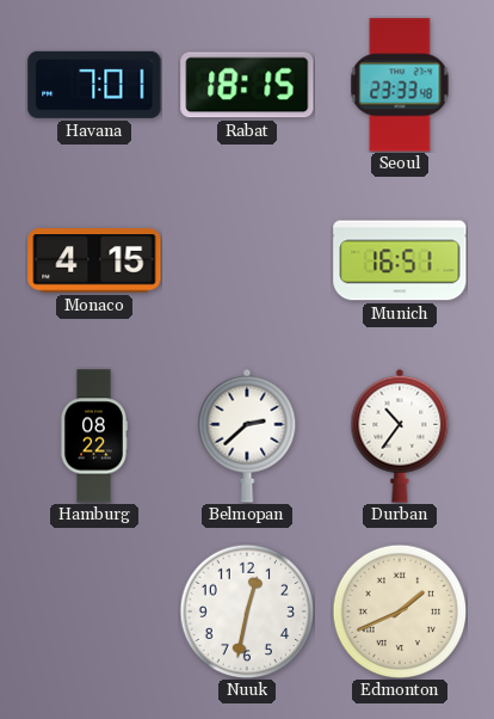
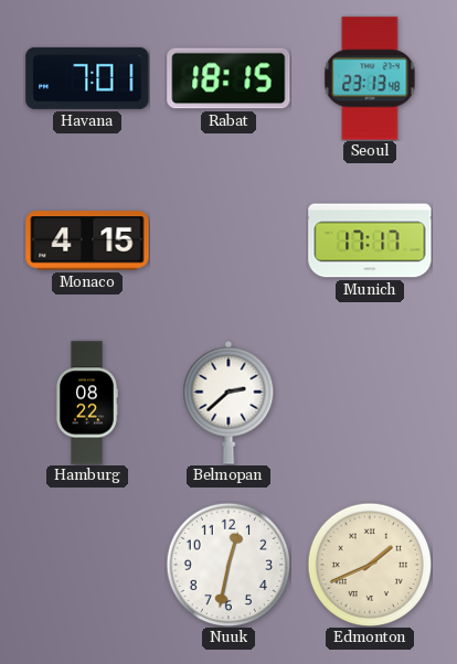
Seoul: 23:33 -> 23:13
Munich: 16:51 -> 17:17
Durban: 10:36 -> none
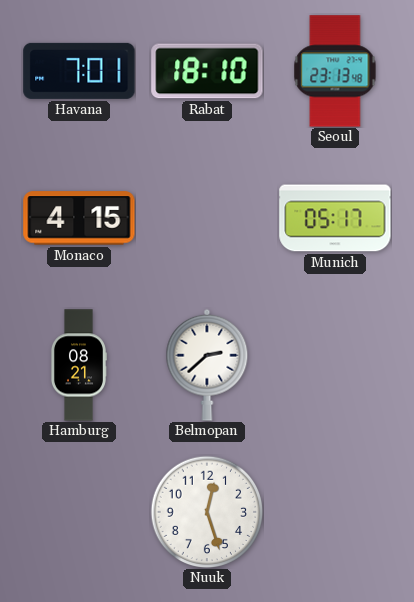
Rabat: 18:15 -> 18:10
Munich: 17:17 -> 05:17
Hamburg: 08:22 -> 08:21
Nuuk: 12:32 -> 12:27
Edmonton: 1:41 -> none
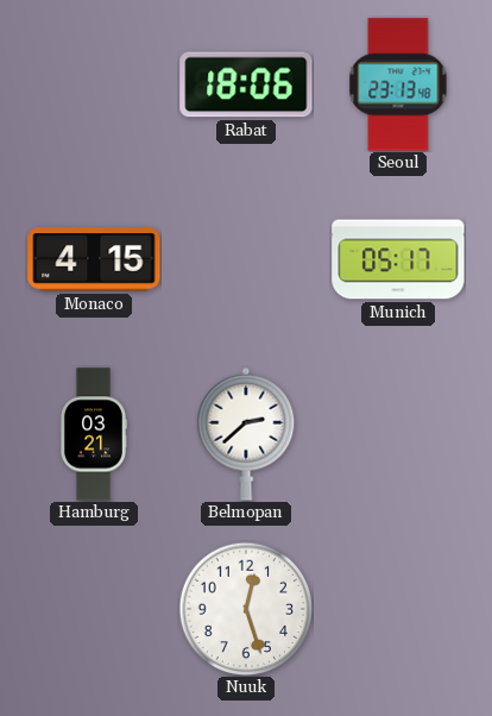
Havana: 7:01 -> none
Rabat: 18:10 -> 18:06
Hamburg: 08:21 -> 03:21
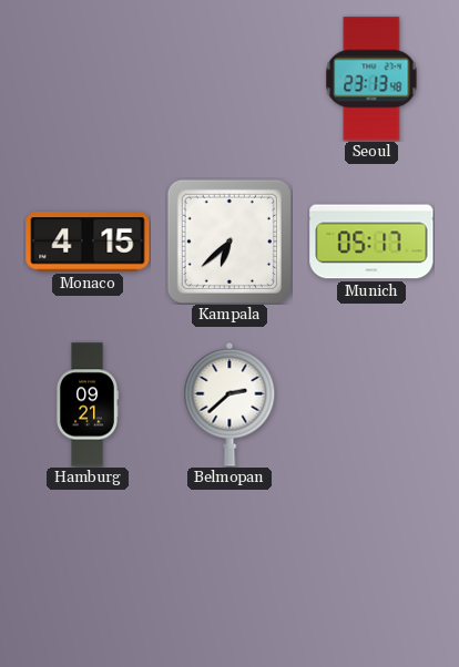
Rabat: 18:06 -> none
Kampala: none -> 6:38
Hamburg: 03:21 -> 09:21
Nuuk: 12:27 -> none
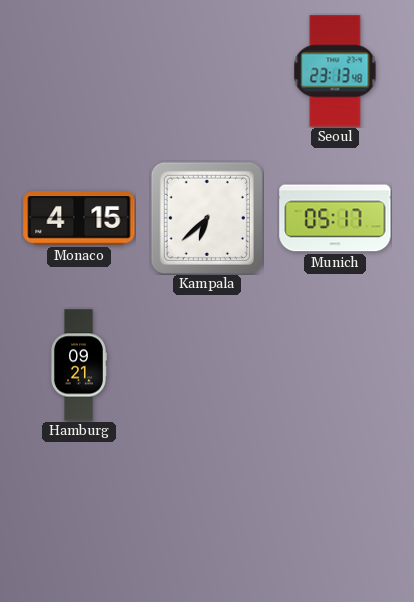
Belmopan: 2:38 -> none
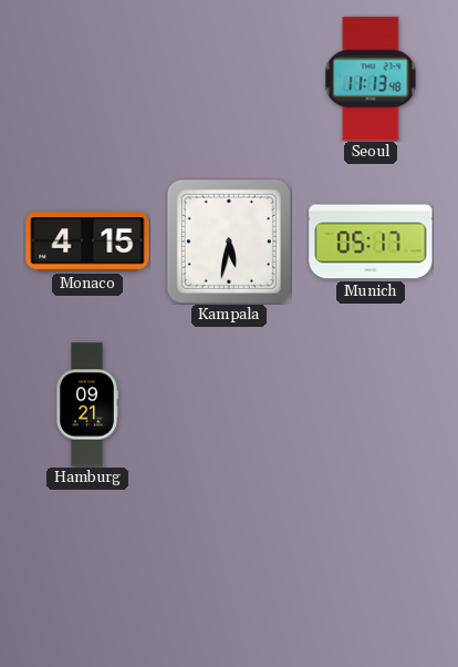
Seoul: 23:13 -> 11:13
Kampala: 6:38 -> 5:32
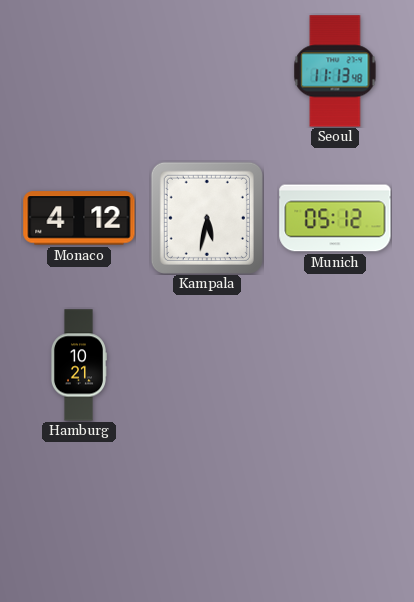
Monaco: 4:15 -> 4:12
Munich: 05:17 -> 05:12
Hamburg: 09:21 -> 10:21
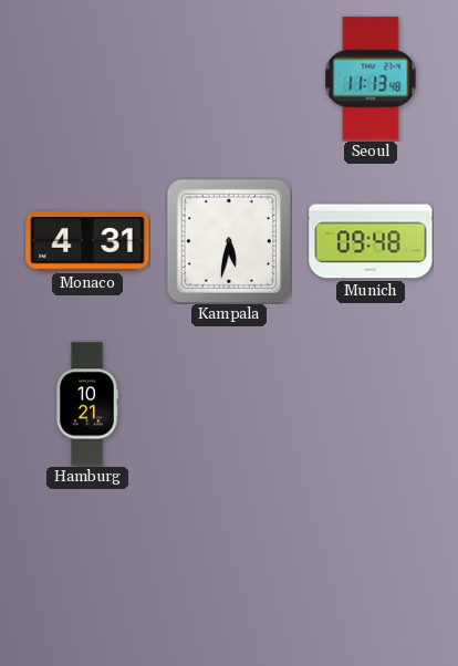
Monaco: 4:12 -> 4:31
Munich: 05:12 -> 09:48
